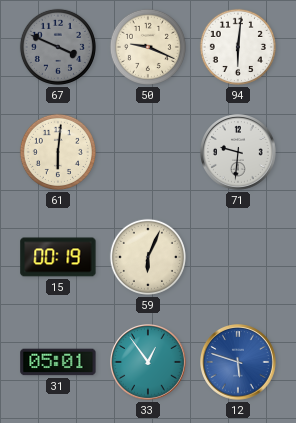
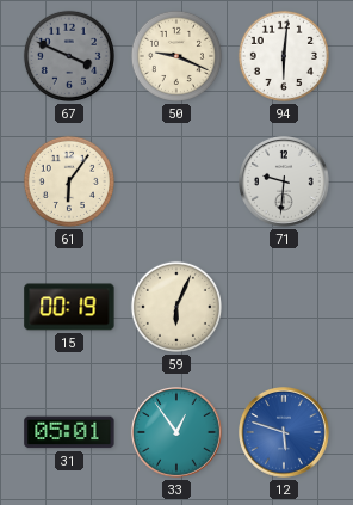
61: 6:01 -> 6:06
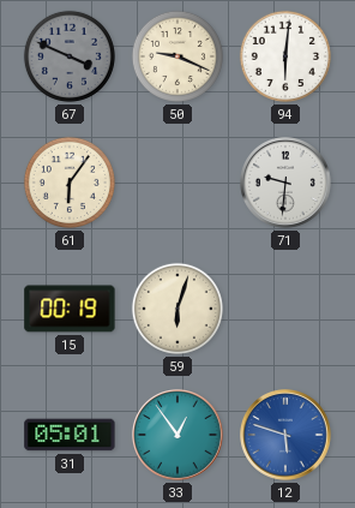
59: 6:04 -> 6:03
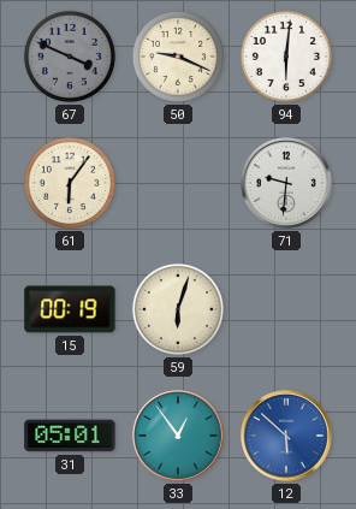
12: 5:48 -> 5:52
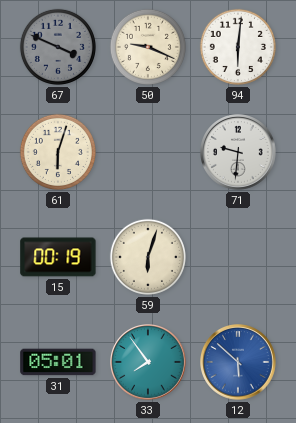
61: 6:06 -> 6:03
33: 12:54 -> 7:54
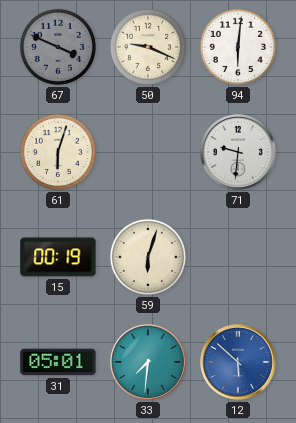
33: 7:54 -> 7:31
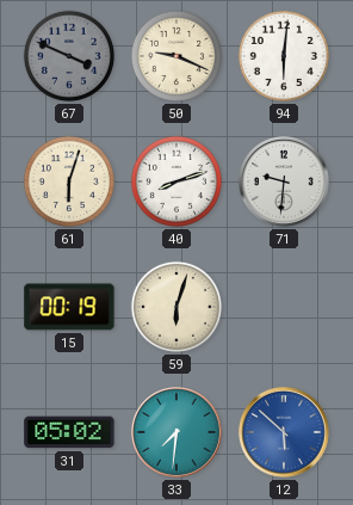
40: none -> 8:12
31: 05:01 -> 05:02
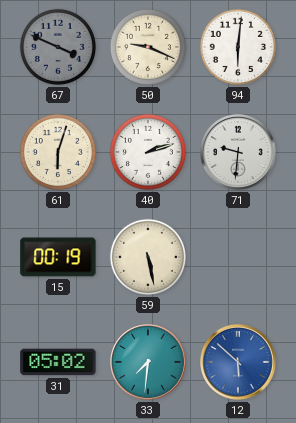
40: 8:12 -> 2:12
59: 6:03 -> 5:28
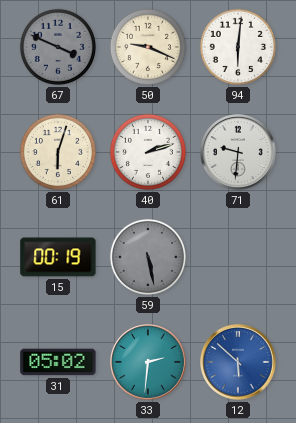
59 dial: cream -> grey
33: 7:31 -> 2:31
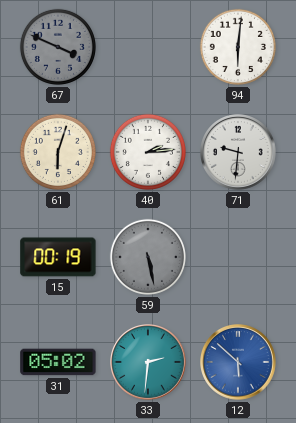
50: 9:19 -> none
40: 2:12 -> 2:14
